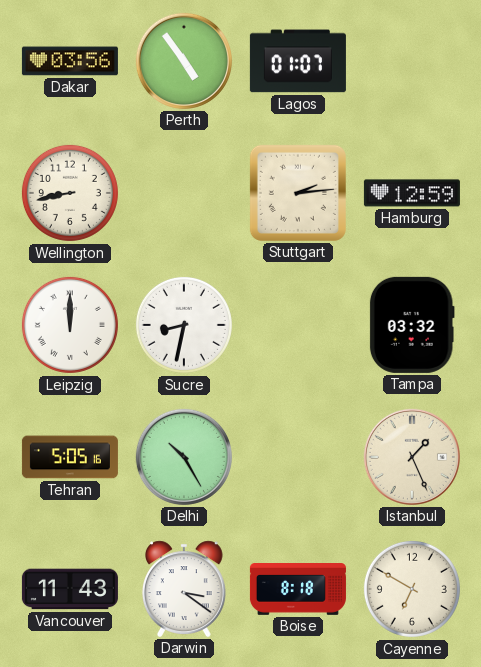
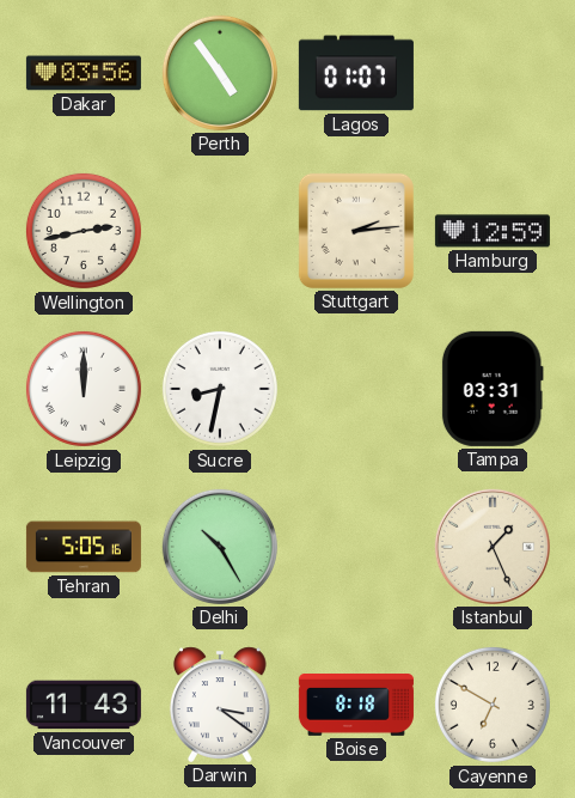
Wellington: 8:43 -> 2:43
Tampa: 03:32 -> 03:31
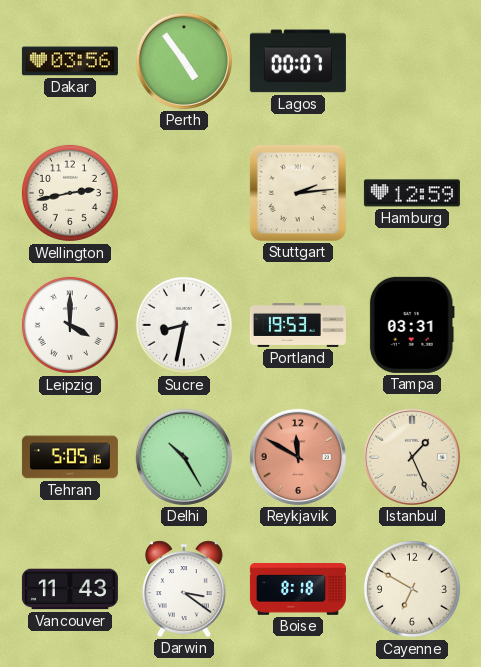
Lagos: 01:07 -> 00:07
Leipzig: 12:00 -> 4:00
Portland: none -> 19:53
Reykjavik: none -> 11:50
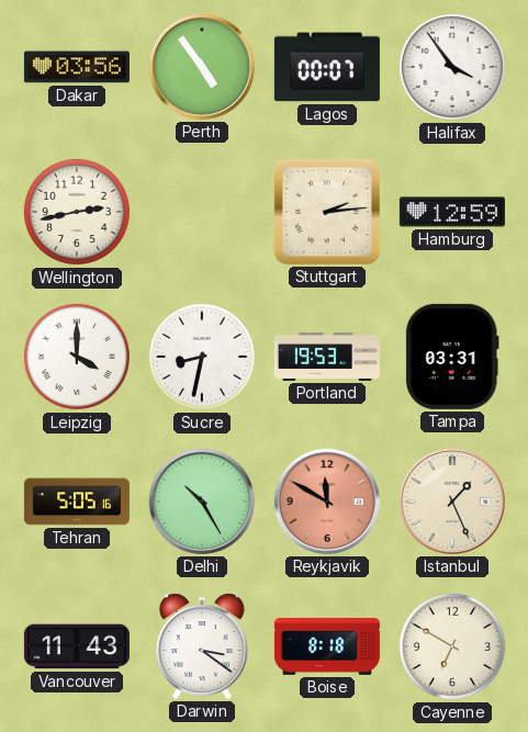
Halifax: none -> 3:54
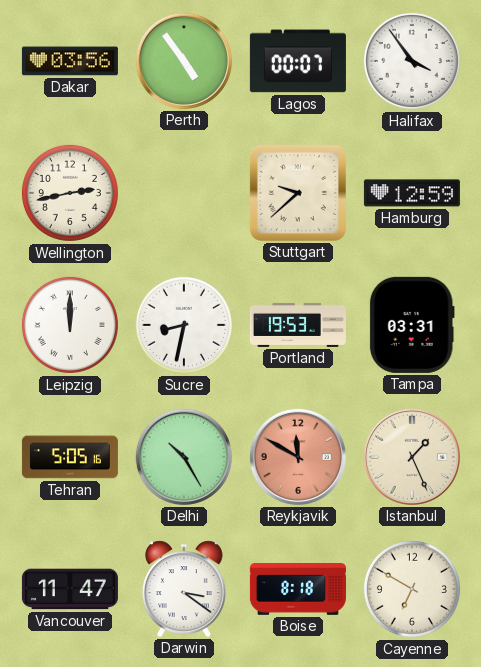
Stuttgart: 2:14 -> 9:38
Leipzig: 4:00 -> 12:00
Vancouver: 11:43 -> 11:47
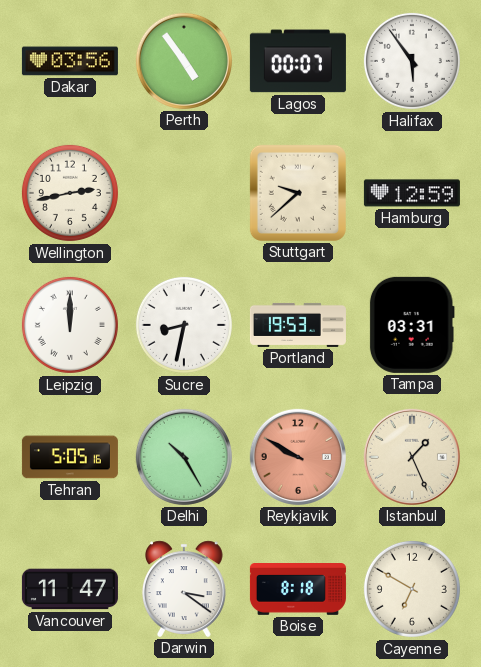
Halifax: 3:54 -> 5:54
Reykjavik: 11:50 -> 9:50
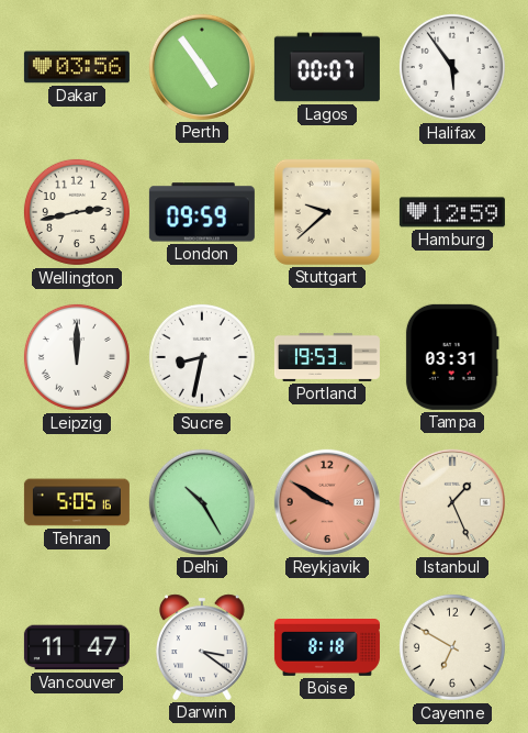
London: none -> 09:59
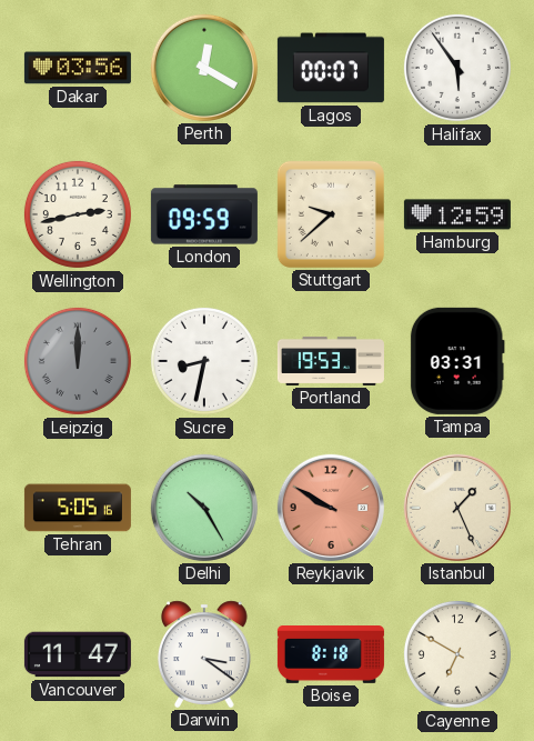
Perth: 4:54 -> 12:20
Leipzig dial: white -> grey
